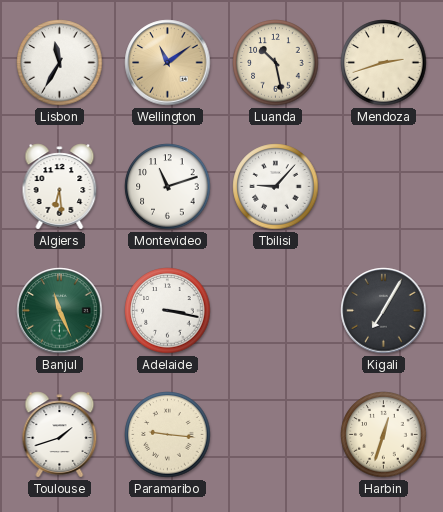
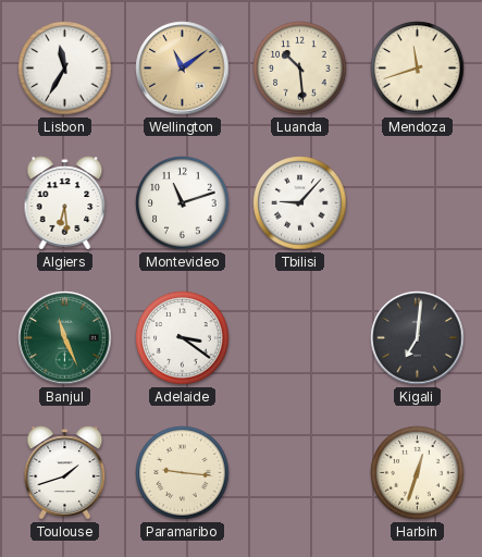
Luanda: 10:28 -> 10:29
Mendoza: 2:42 -> 11:42
Adelaide: 3:17 -> 3:21
Kigali: 7:05 -> 7:01
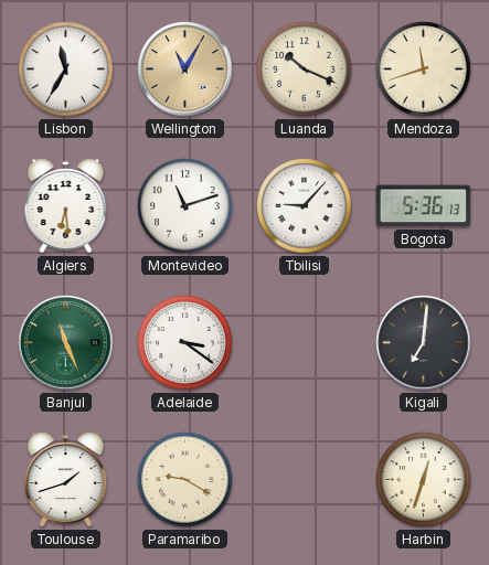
Wellington: 11:09 -> 11:05
Luanda: 10:29 -> 10:19
Bogota: none -> 5:36
Paramaribo: 9:16 -> 9:20
